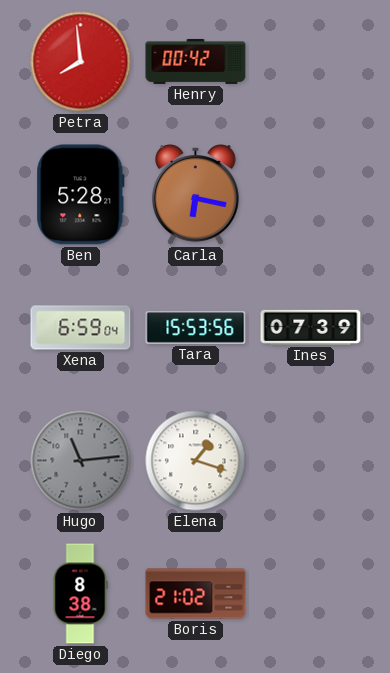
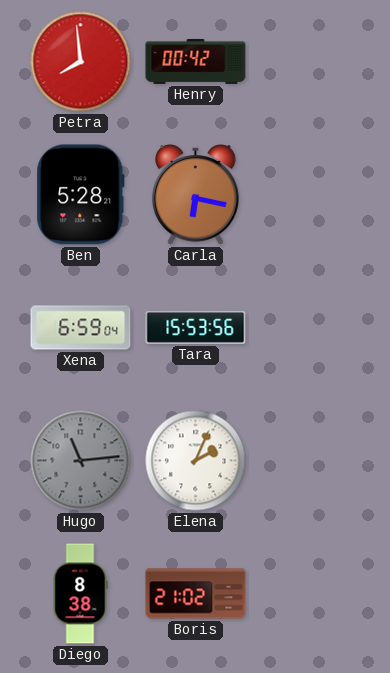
Ines: 07:39 -> none
Elena: 1:18 -> 2:04
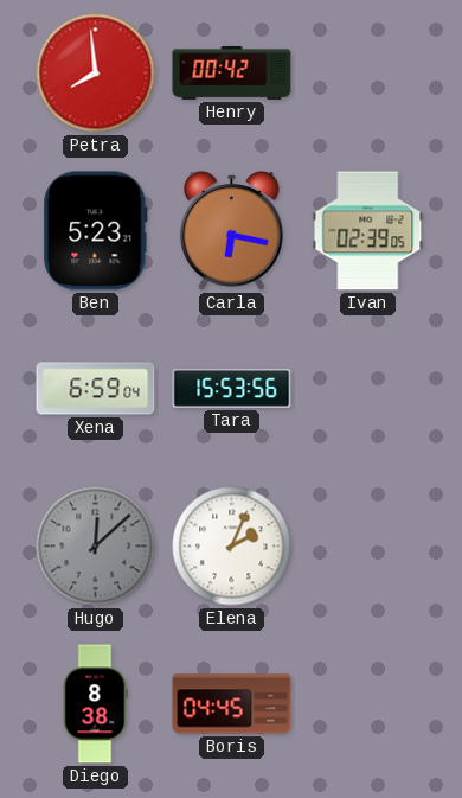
Ben: 5:28 -> 5:23
Ivan: none -> 02:39
Hugo: 11:14 -> 12:08
Boris: 21:02 -> 04:45
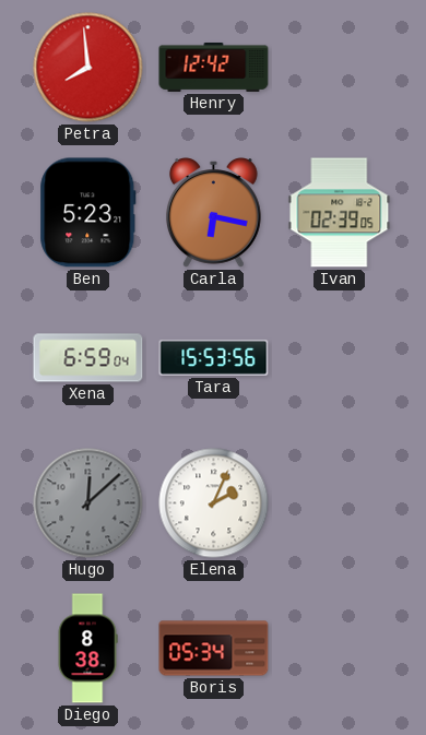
Henry: 00:42 -> 12:42
Boris: 04:45 -> 05:34
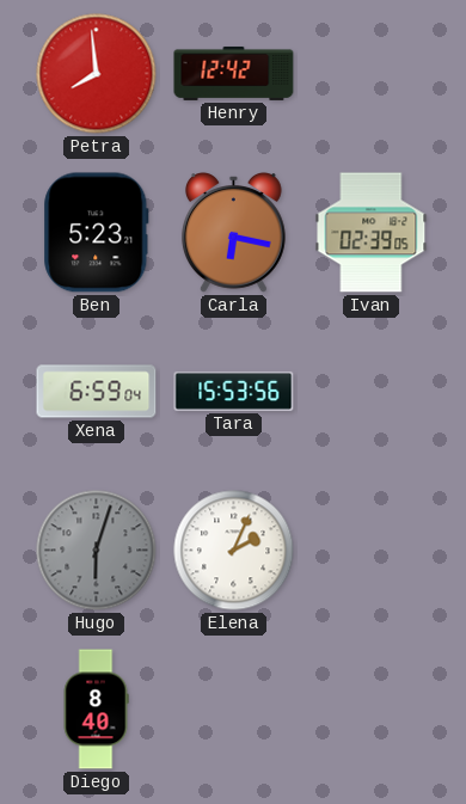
Hugo: 12:08 -> 6:03
Diego: 8:38 -> 8:40
Boris: 05:34 -> none
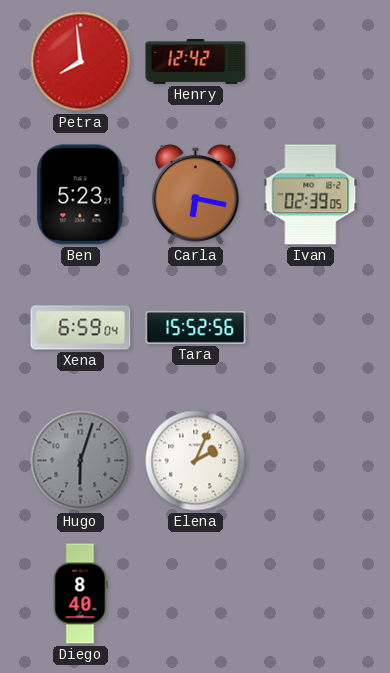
Tara: 15:53 -> 15:52
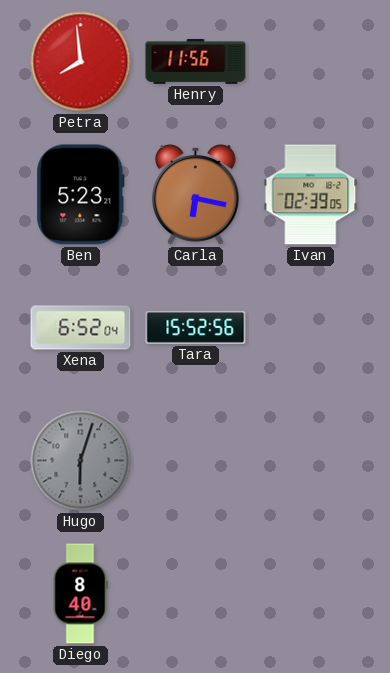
Henry: 12:42 -> 11:56
Xena: 6:59 -> 6:52
Elena: 2:04 -> none
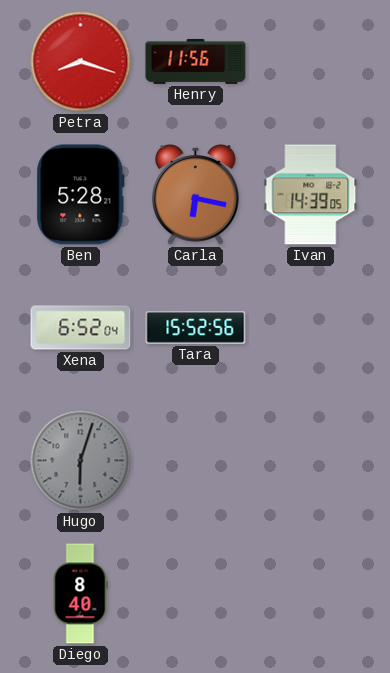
Petra: 7:59 -> 8:18
Ben: 5:23 -> 5:28
Ivan: 02:39 -> 14:39
